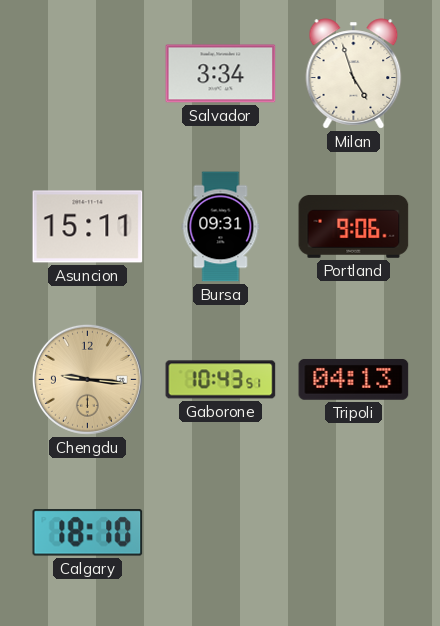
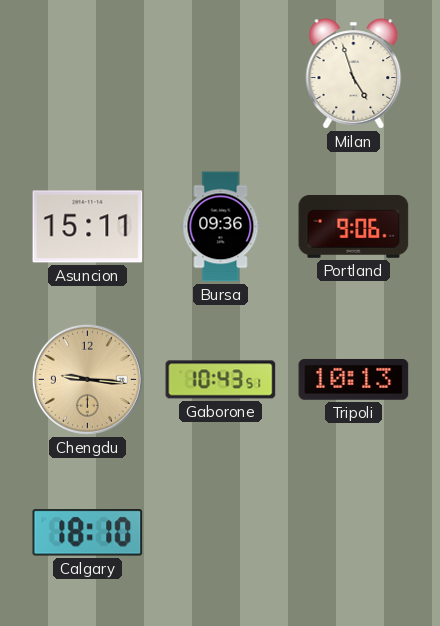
Salvador: 3:34 -> none
Bursa: 09:31 -> 09:36
Tripoli: 04:13 -> 10:13
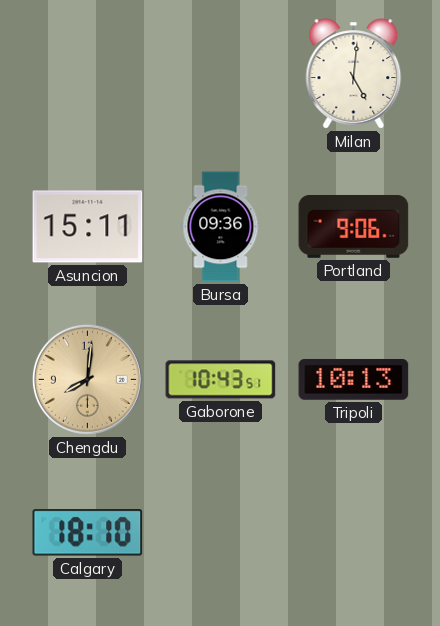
Milan: 4:57 -> 5:01
Chengdu: 9:16 -> 8:01
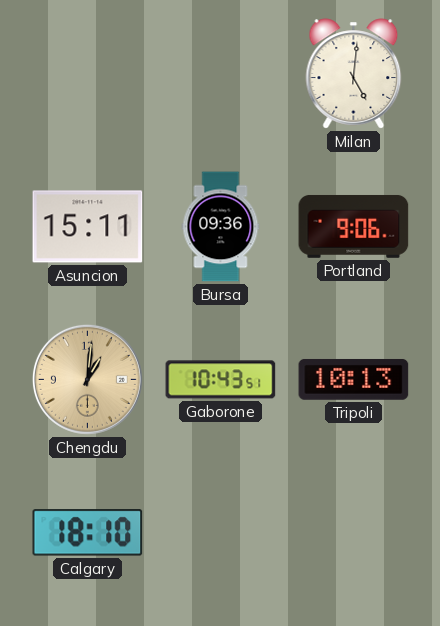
Chengdu: 8:01 -> 1:01
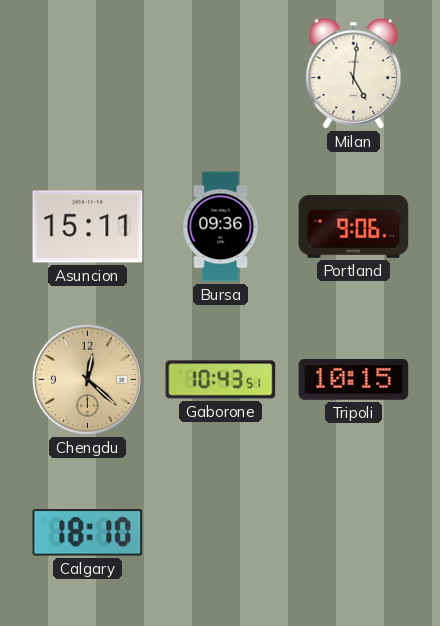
Chengdu: 1:01 -> 12:22
Tripoli: 10:13 -> 10:15
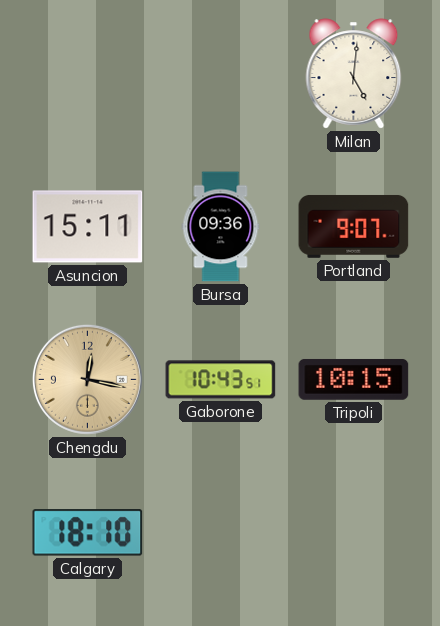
Portland: 9:06 -> 9:07
Chengdu: 12:22 -> 12:17
